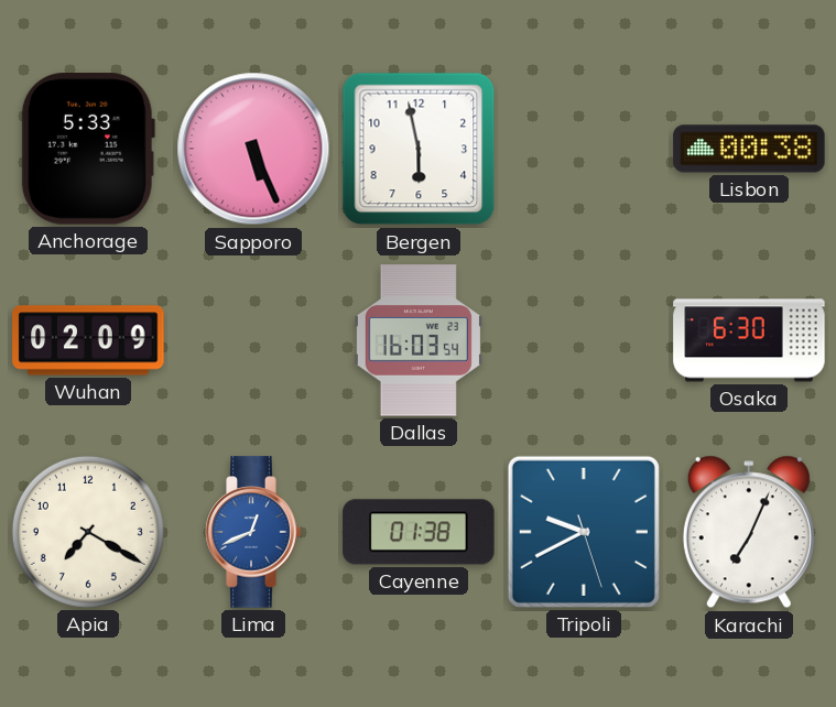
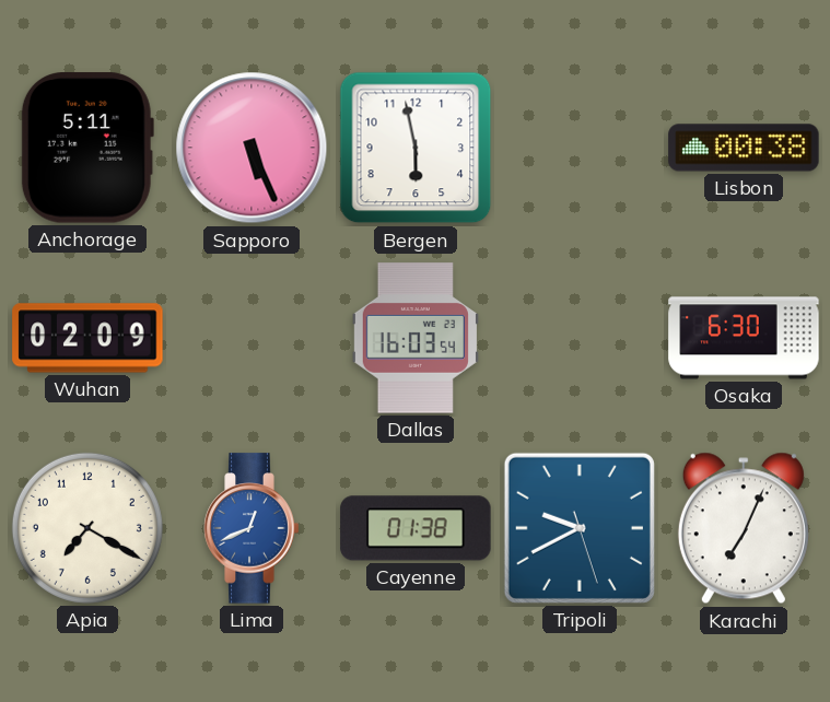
Anchorage: 5:33 -> 5:11
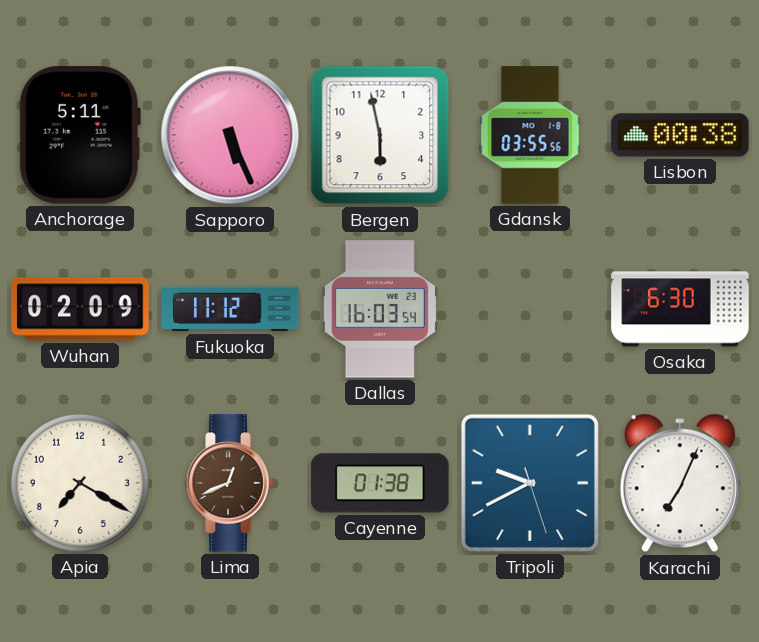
Gdansk: none -> 03:55
Fukuoka: none -> 11:12
Lima dial: blue -> brown
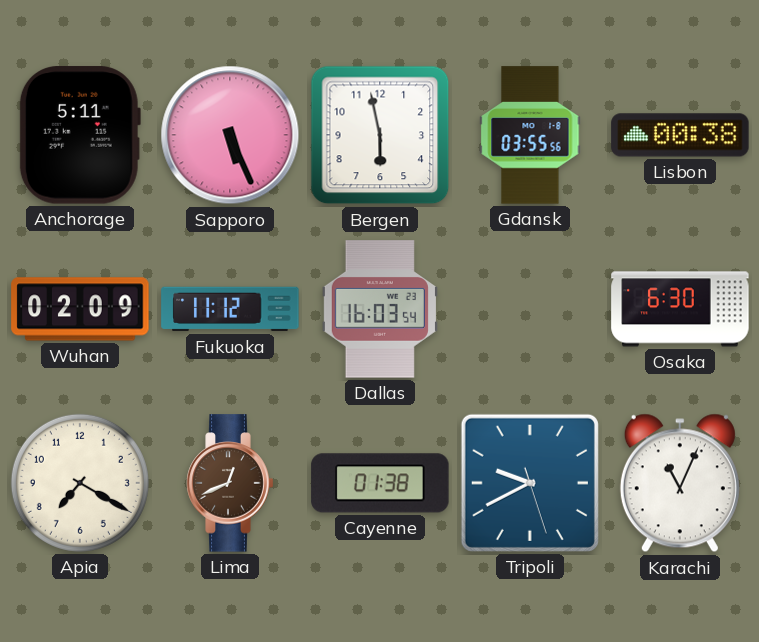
Karachi: 7:04 -> 11:04
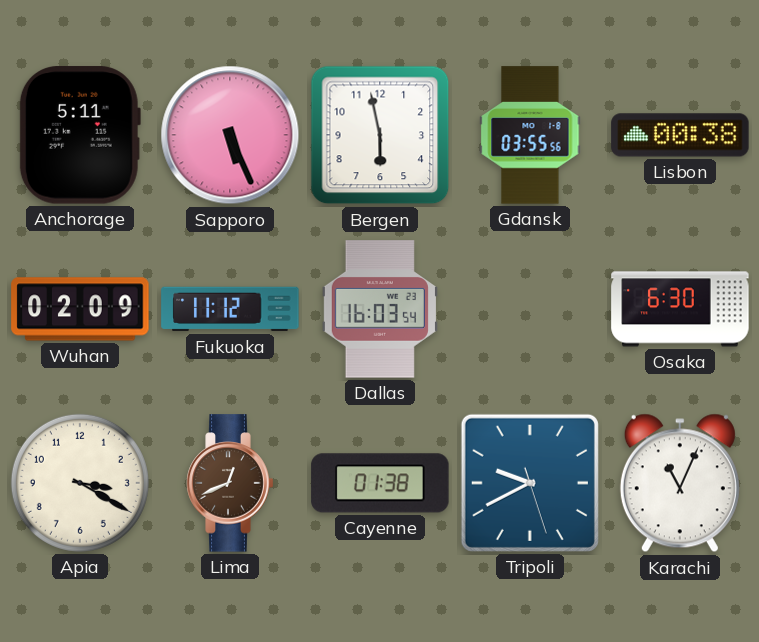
Apia: 7:20 -> 3:20
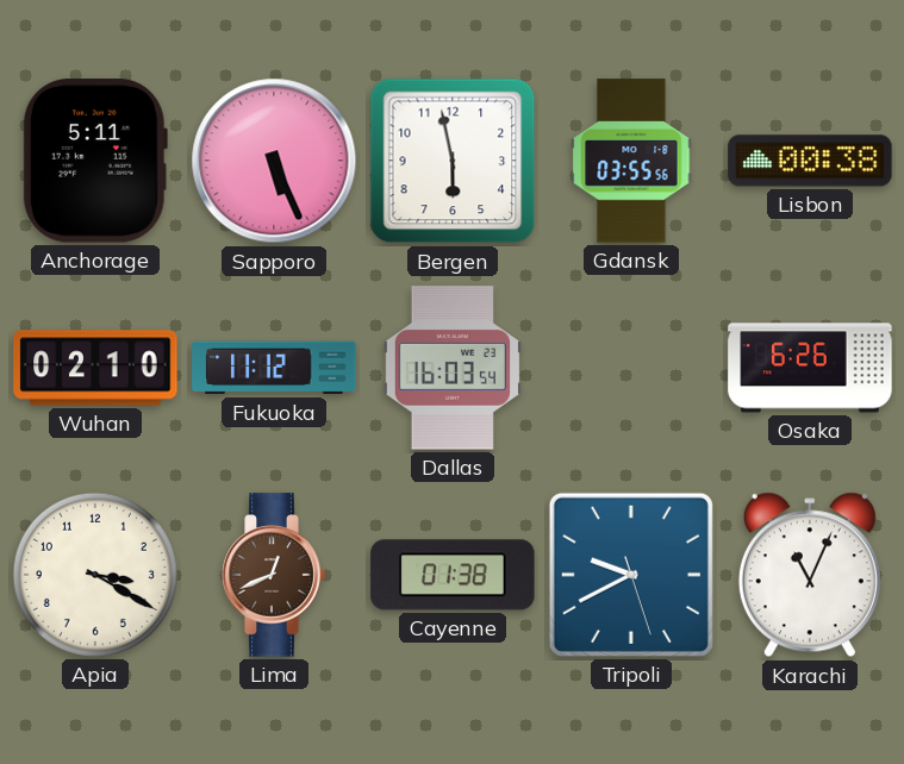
Wuhan: 02:09 -> 02:10
Osaka: 6:30 -> 6:26
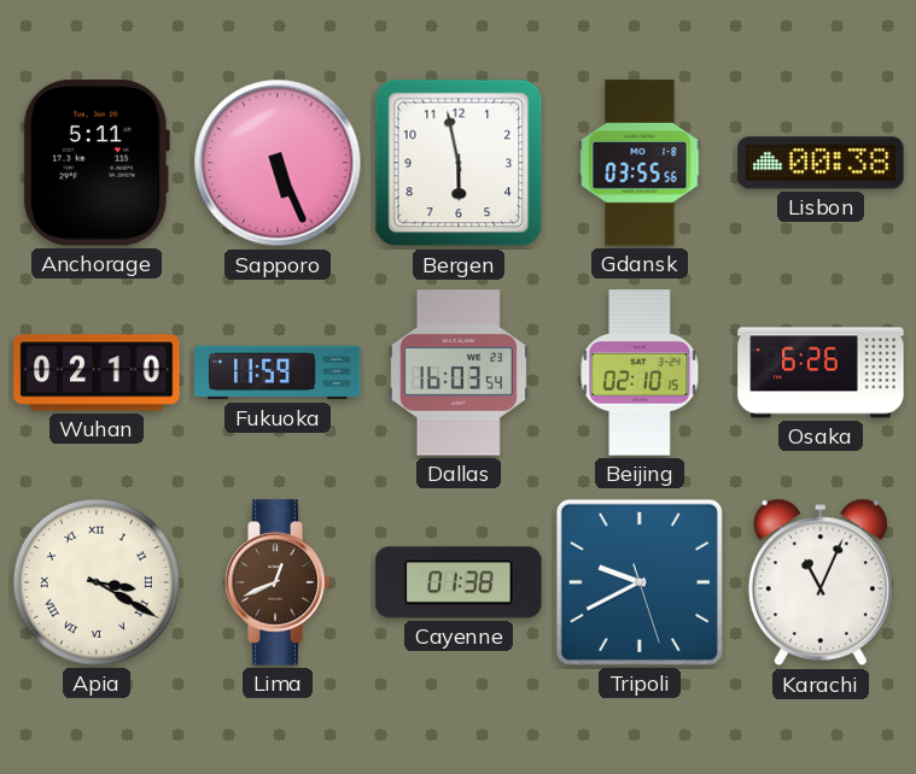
Fukuoka: 11:12 -> 11:59
Beijing: none -> 02:10
Apia numerals: Arabic -> Roman
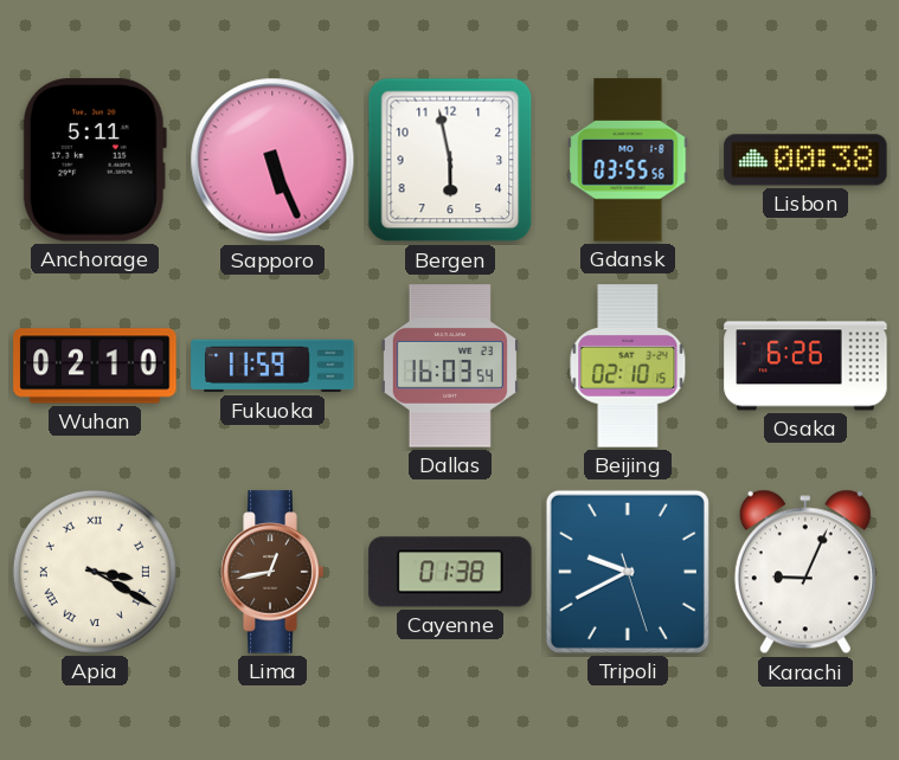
Lima: 12:41 -> 12:43
Karachi: 11:04 -> 9:04
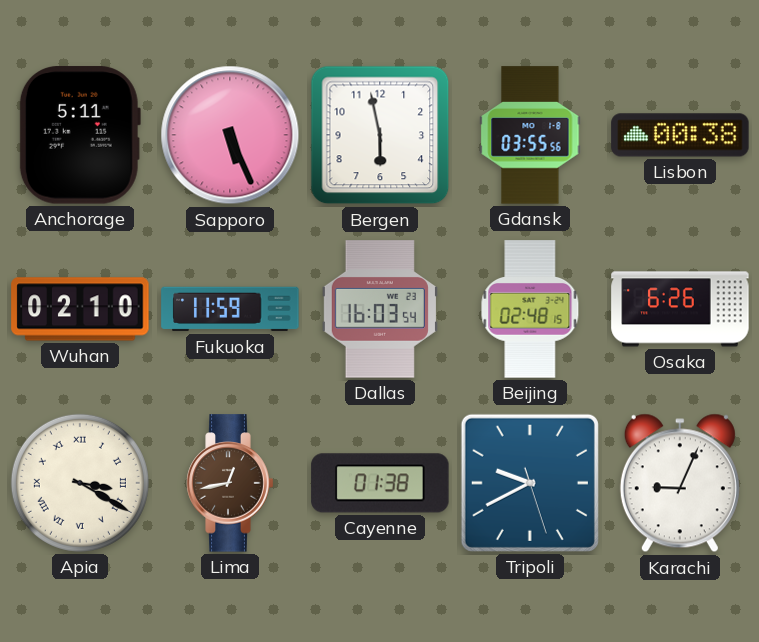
Beijing: 02:10 -> 02:48
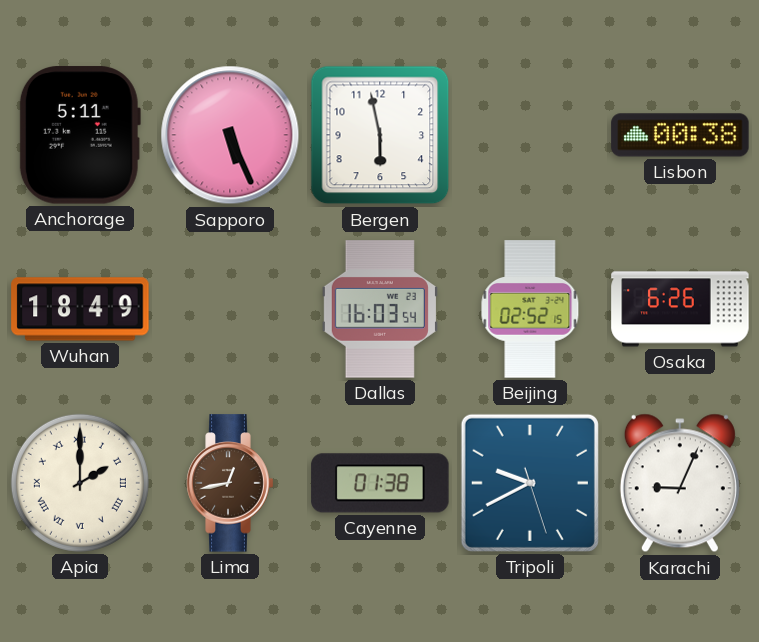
Gdansk: 03:55 -> none
Wuhan: 02:10 -> 18:49
Fukuoka: 11:59 -> none
Beijing: 02:48 -> 02:52
Apia: 3:20 -> 2:00
